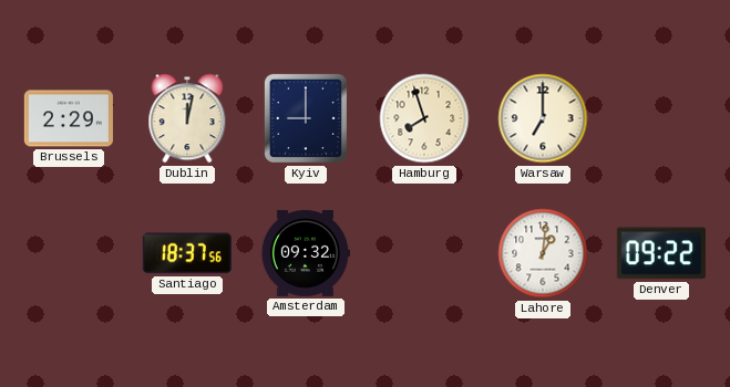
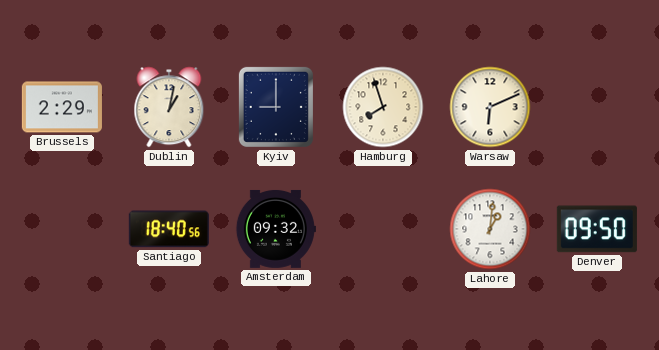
Dublin: 12:02 -> 1:02
Warsaw: 7:00 -> 6:11
Santiago: 18:37 -> 18:40
Denver: 09:22 -> 09:50
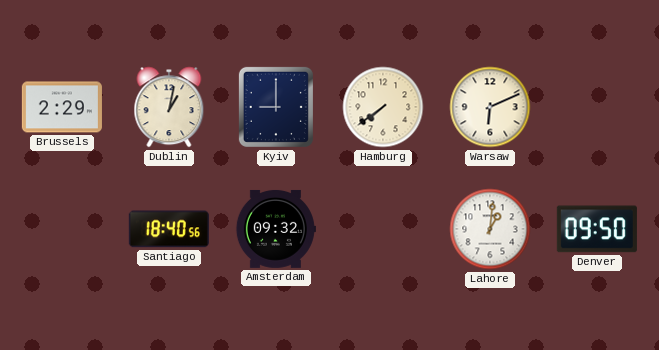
Hamburg: 7:57 -> 7:39
